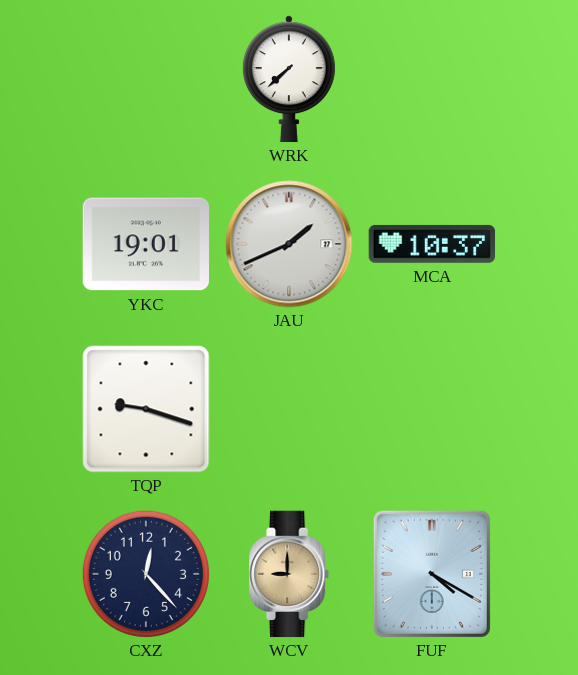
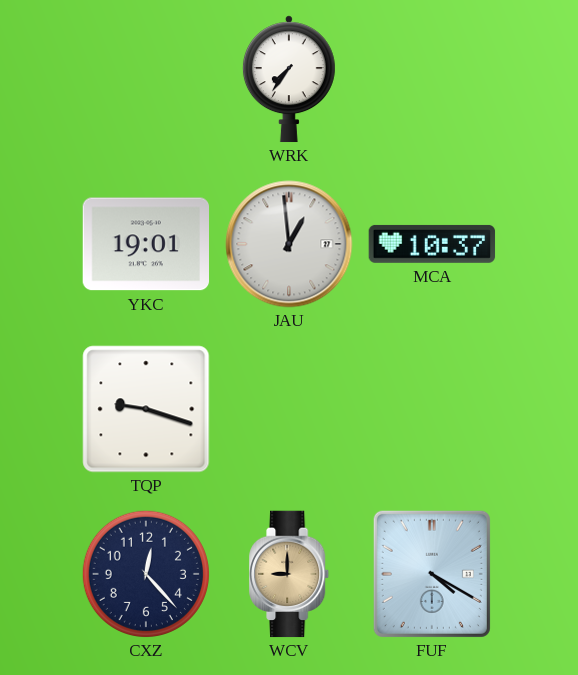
WRK: 7:38 -> 7:36
JAU: 1:41 -> 12:59
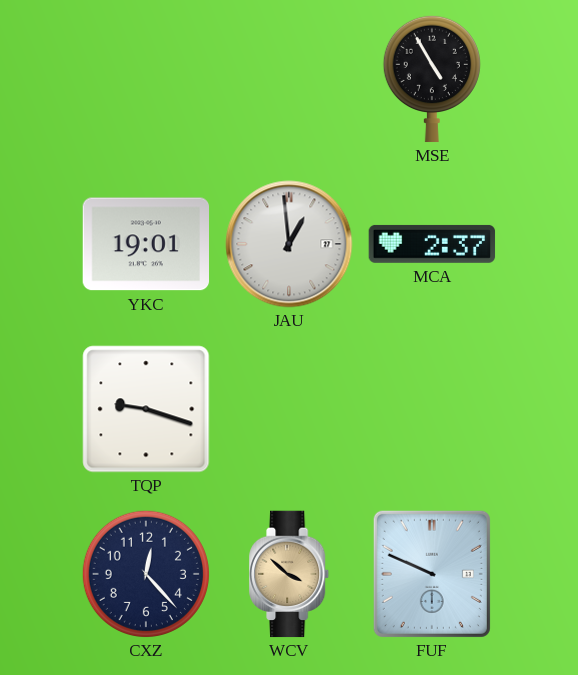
WRK: 7:36 -> none
MSE: none -> 4:55
MCA: 10:37 -> 2:37
WCV: 9:00 -> 3:52
FUF: 4:20 -> 9:49
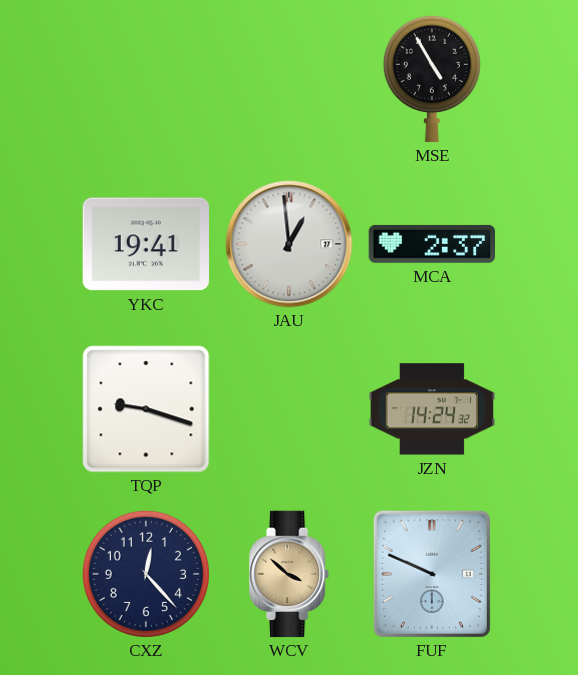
YKC: 19:01 -> 19:41
JZN: none -> 14:24
